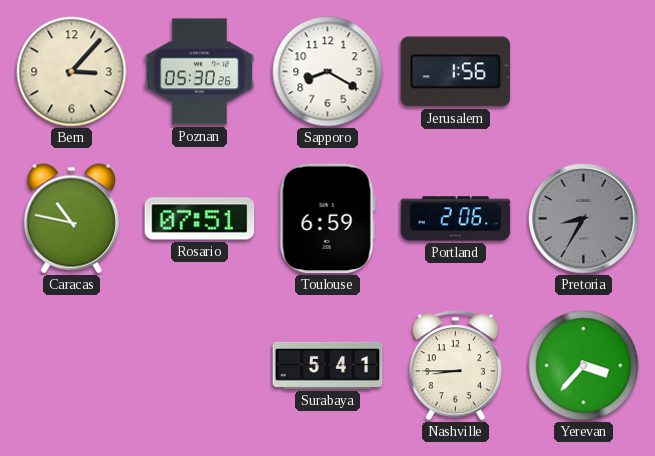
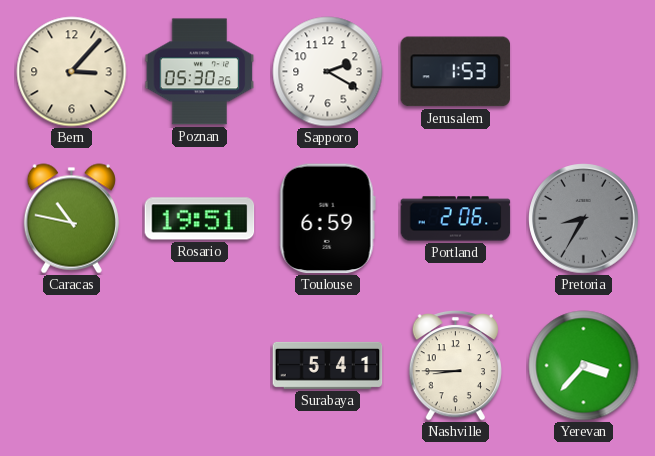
Sapporo: 8:20 -> 2:20
Jerusalem: 1:56 -> 1:53
Rosario: 07:51 -> 19:51
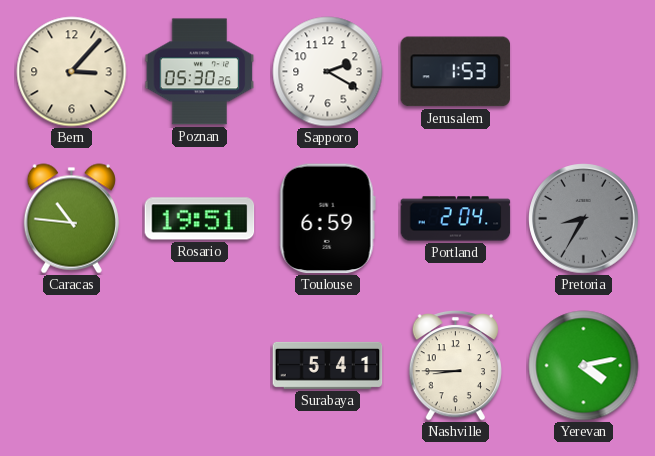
Caracas: 10:47 -> 10:46
Portland: 2:06 -> 2:04
Yerevan: 3:37 -> 4:13
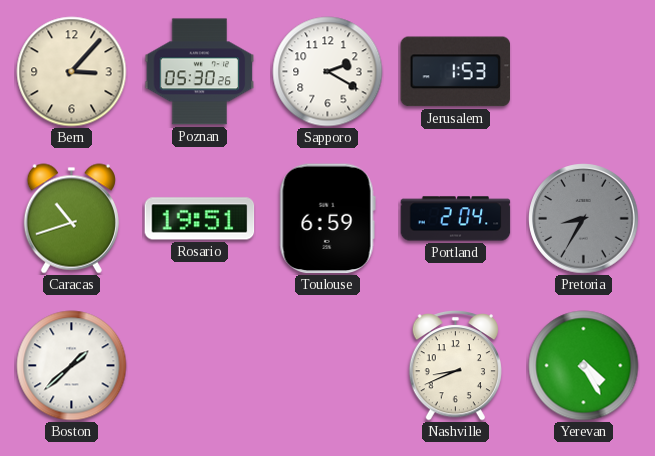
Caracas: 10:46 -> 10:42
Boston: none -> 1:38
Surabaya: 5:41 -> none
Nashville: 8:45 -> 8:41
Yerevan: 4:13 -> 4:25
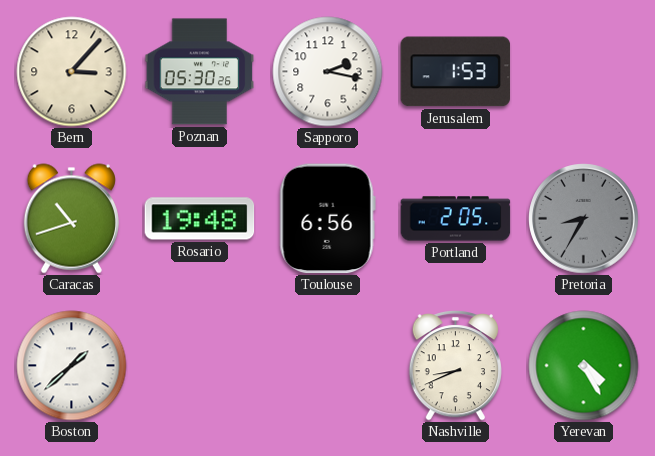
Sapporo: 2:20 -> 2:17
Rosario: 19:51 -> 19:48
Toulouse: 6:59 -> 6:56
Portland: 2:04 -> 2:05
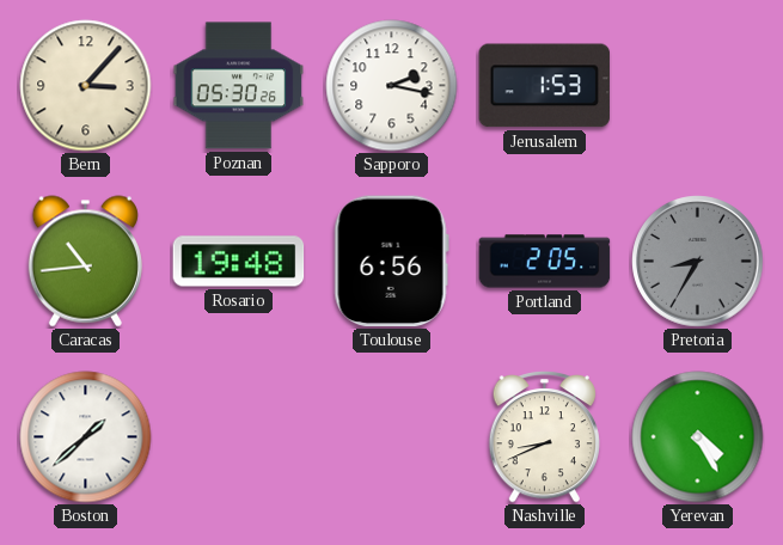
Caracas: 10:42 -> 10:44
